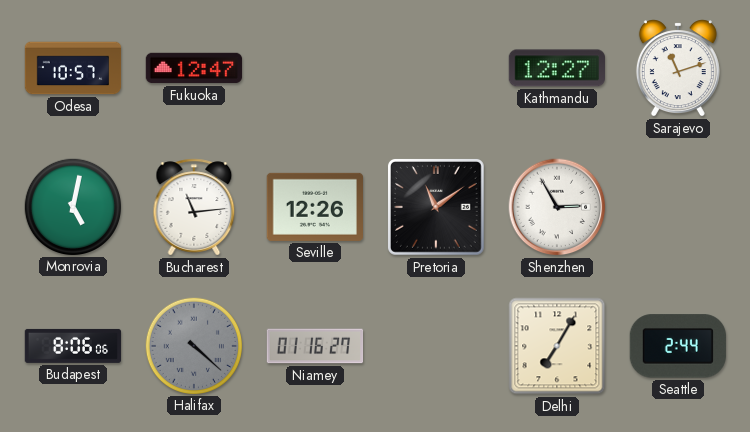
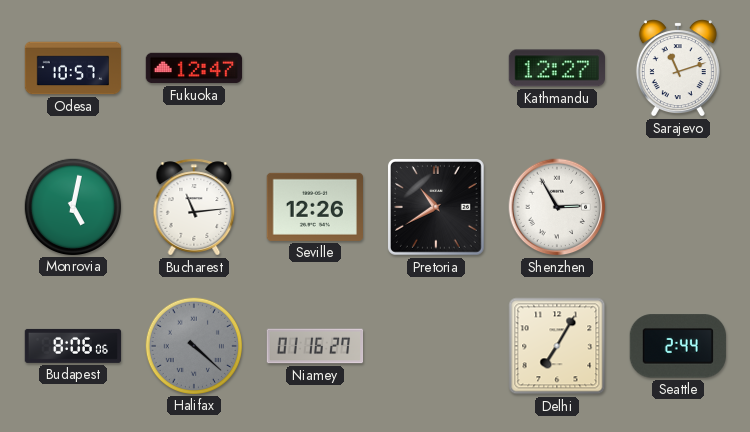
Pretoria: 11:09 -> 10:40
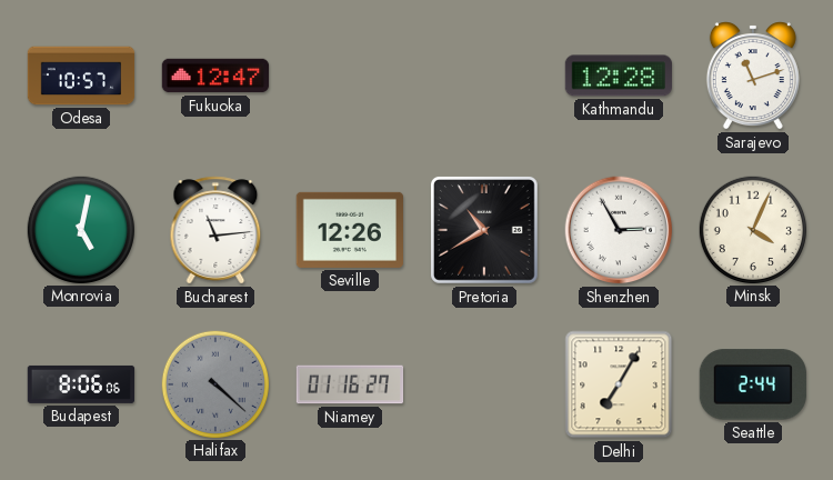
Kathmandu: 12:27 -> 12:28
Minsk: none -> 4:04
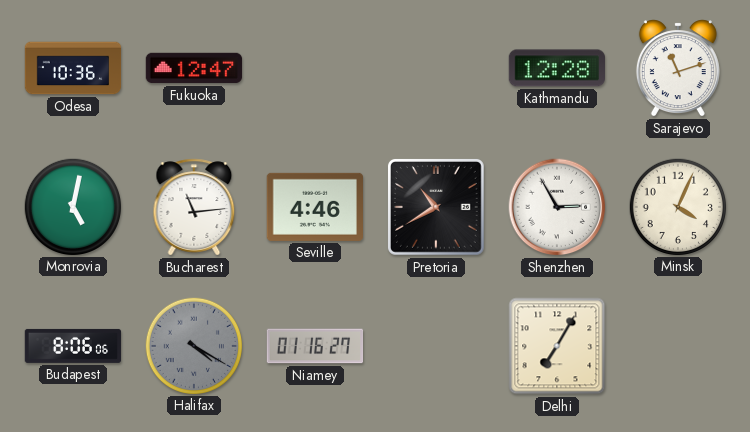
Odesa: 10:57 -> 10:36
Seville: 12:26 -> 4:46
Halifax: 4:22 -> 4:20
Seattle: 2:44 -> none
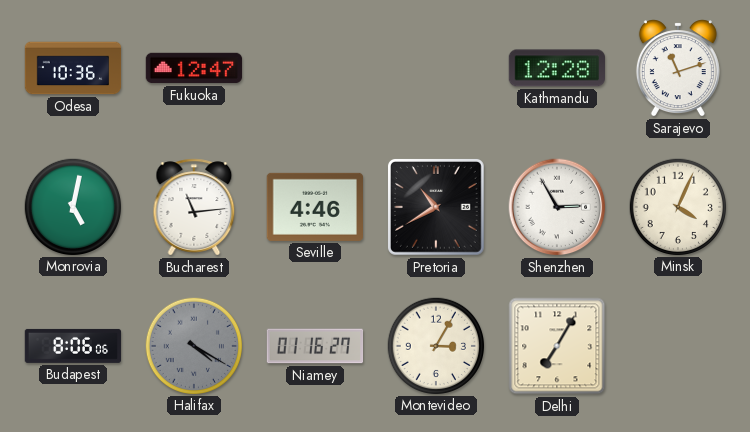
Montevideo: none -> 3:05
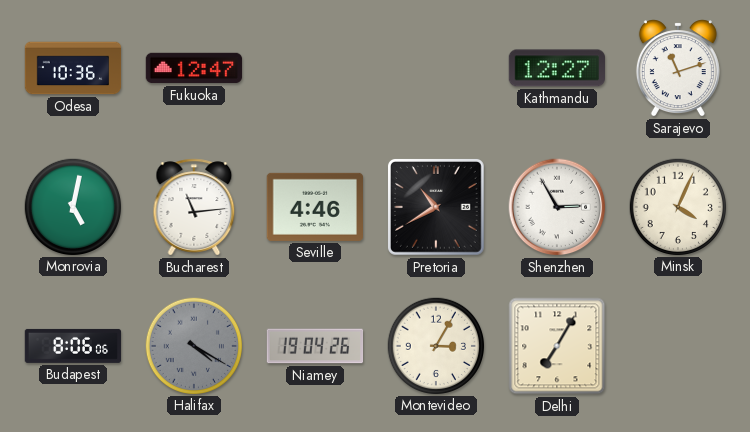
Kathmandu: 12:28 -> 12:27
Niamey: 01:16 -> 19:04
